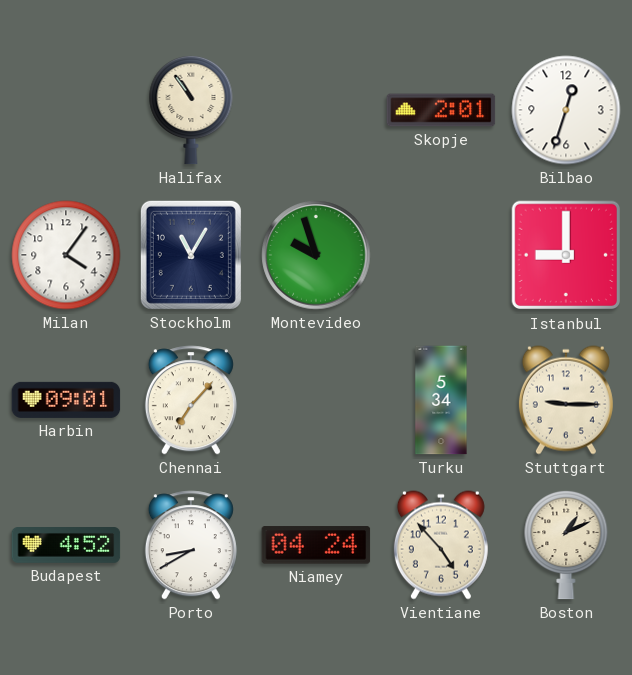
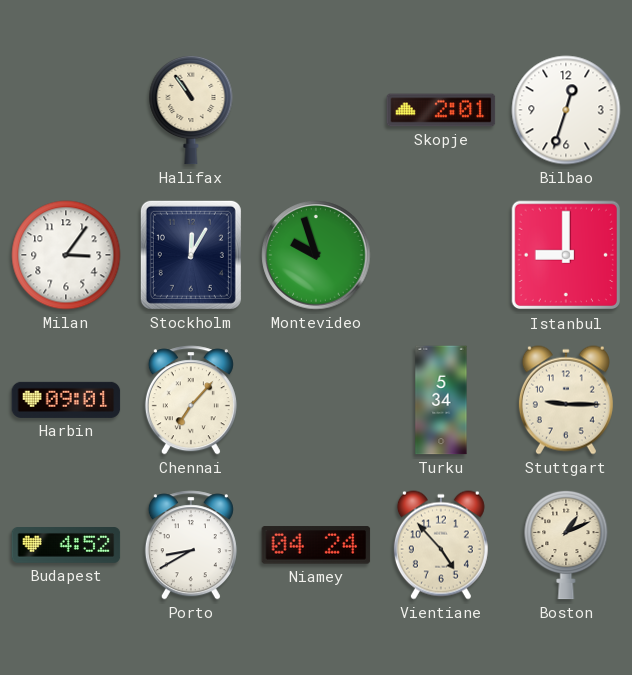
Milan: 4:06 -> 3:06
Stockholm: 11:05 -> 12:05
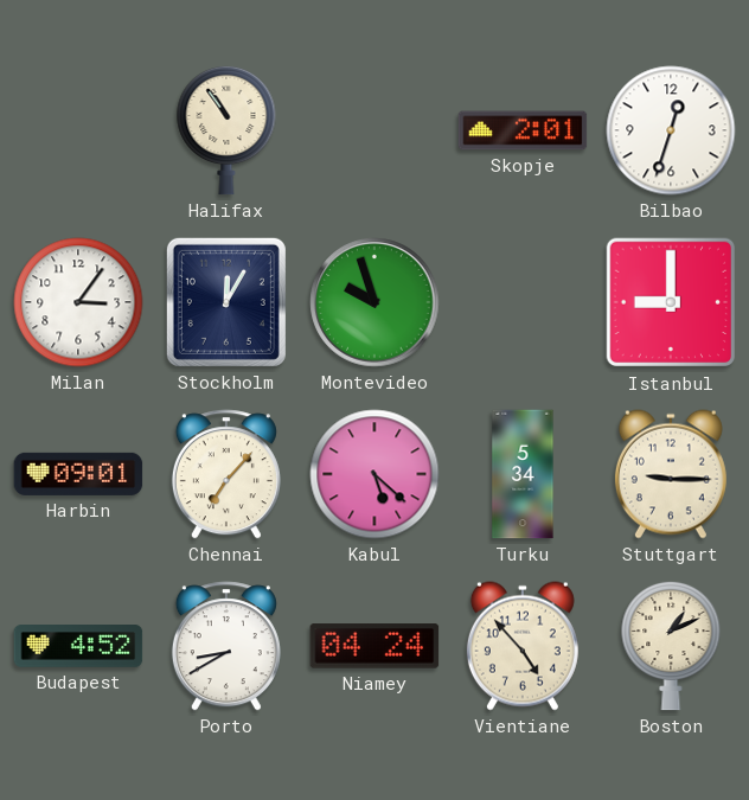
Kabul: none -> 5:22
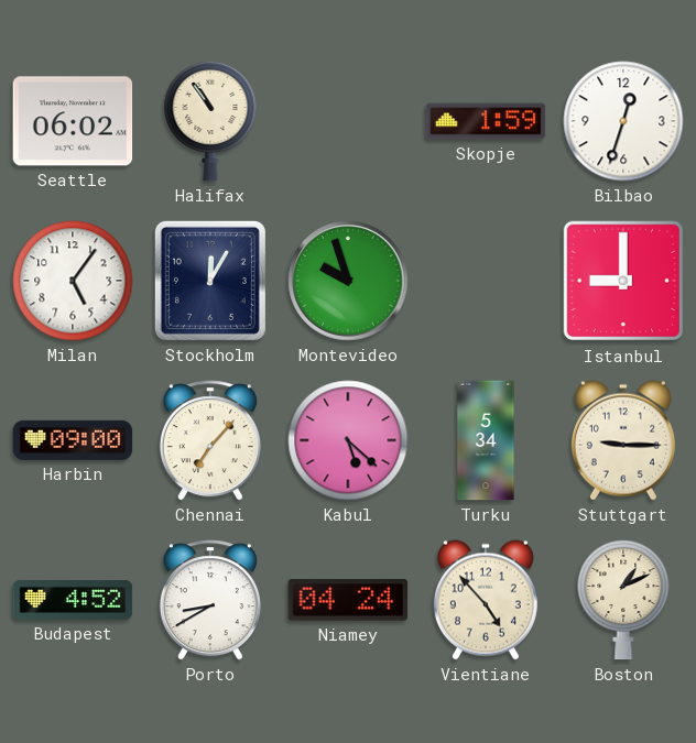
Seattle: none -> 06:02
Skopje: 2:01 -> 1:59
Milan: 3:06 -> 5:06
Harbin: 09:01 -> 09:00
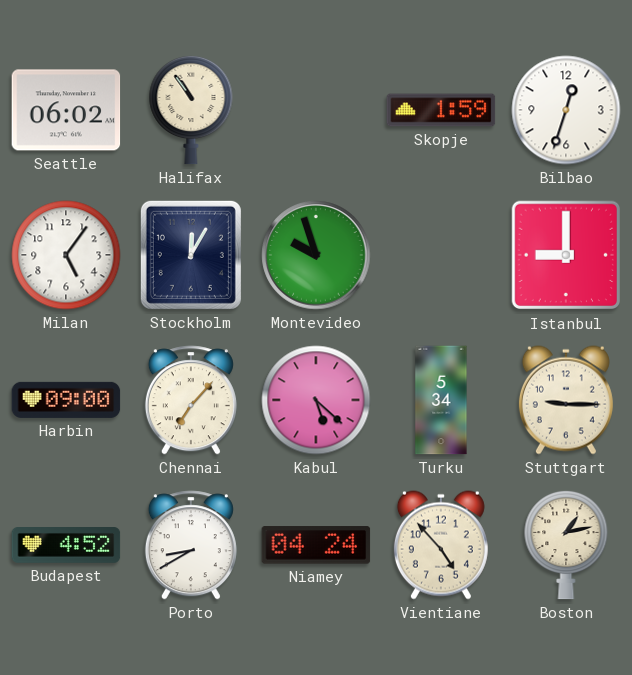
Boston: 1:11 -> 1:13
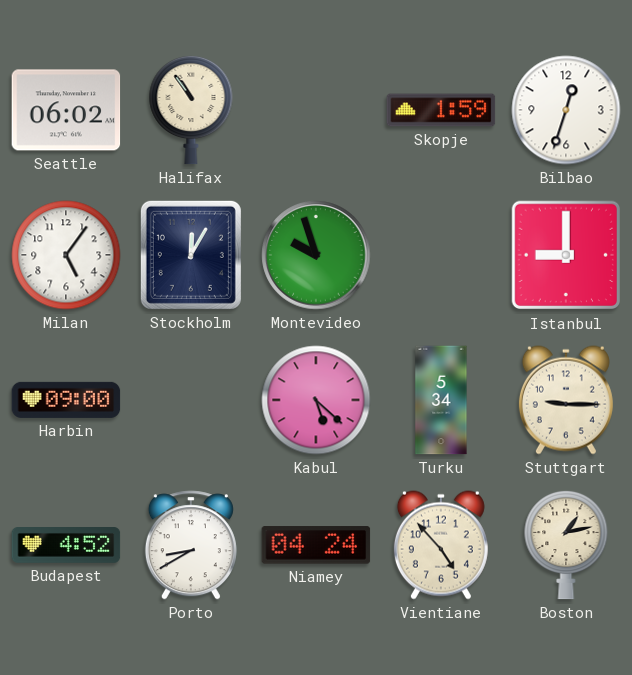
Chennai: 7:07 -> none
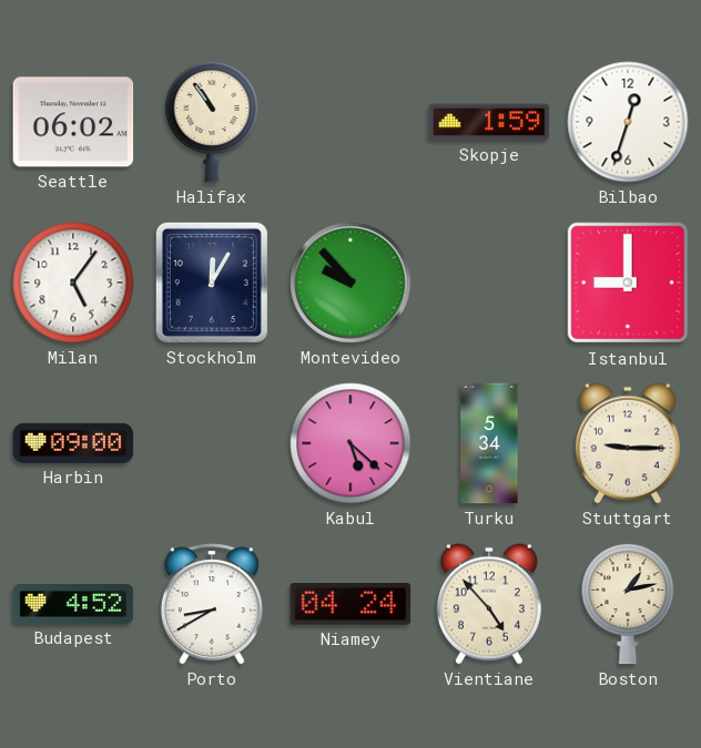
Montevideo: 9:57 -> 9:53
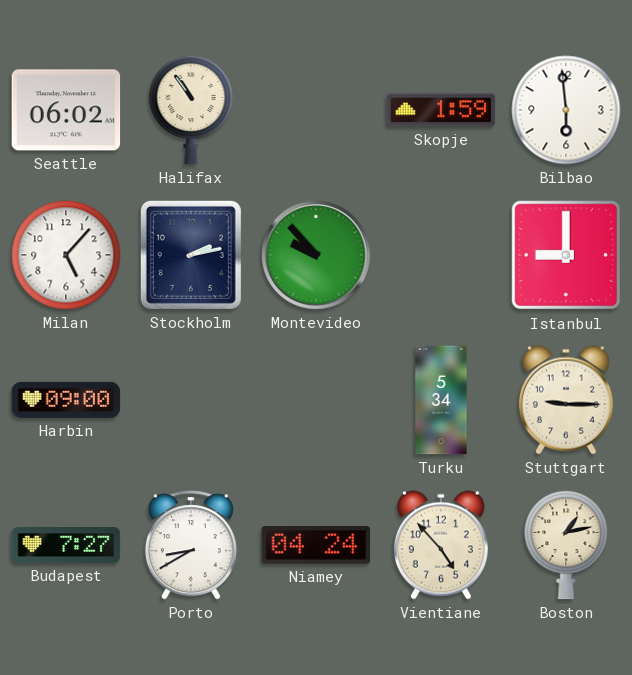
Bilbao: 12:33 -> 5:59
Milan: 5:06 -> 5:07
Stockholm: 12:05 -> 2:13
Kabul: 5:22 -> none
Budapest: 4:52 -> 7:27
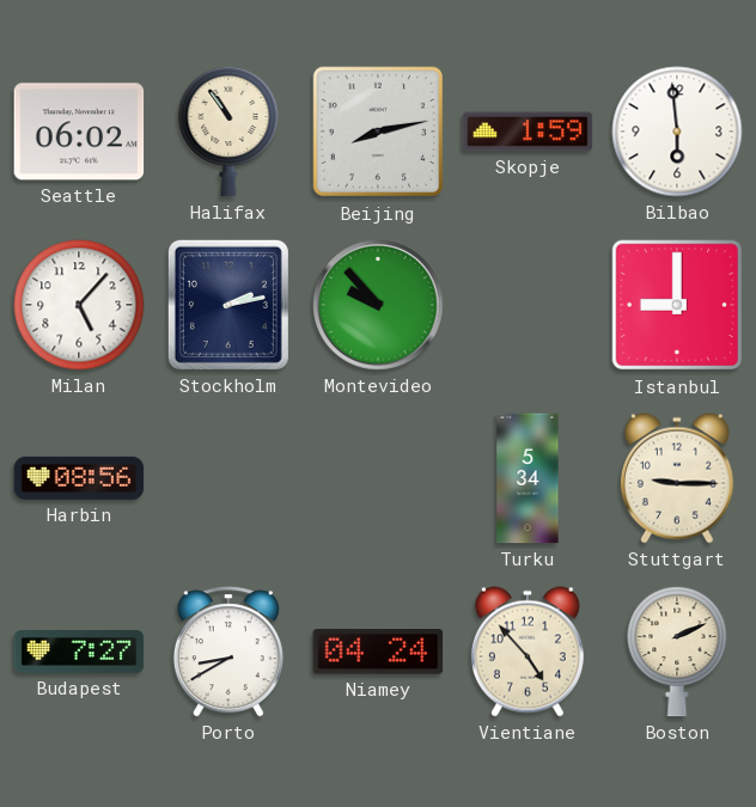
Beijing: none -> 8:13
Harbin: 09:00 -> 08:56
Boston: 1:13 -> 2:11
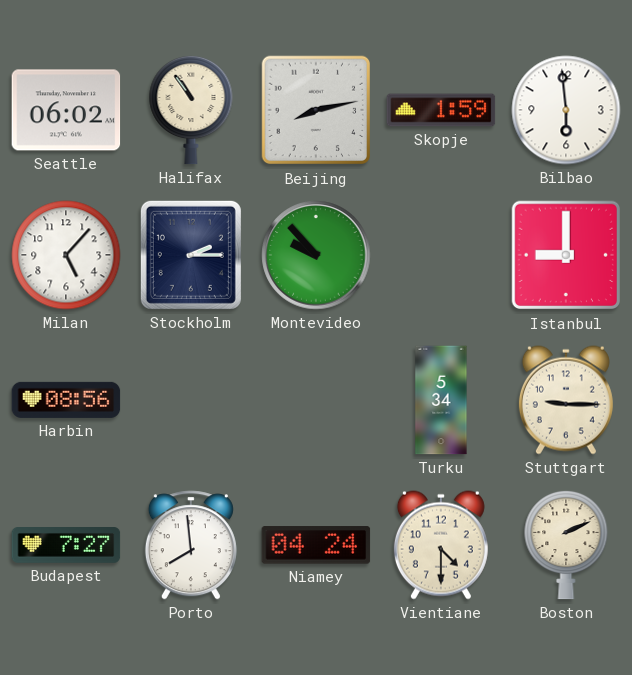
Stockholm: 2:13 -> 2:15
Porto: 8:40 -> 7:59
Vientiane: 4:53 -> 4:30
